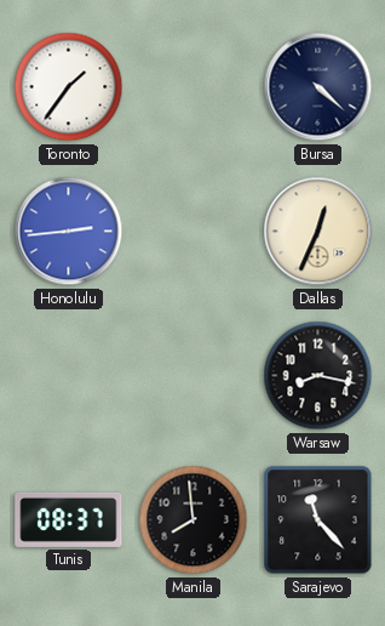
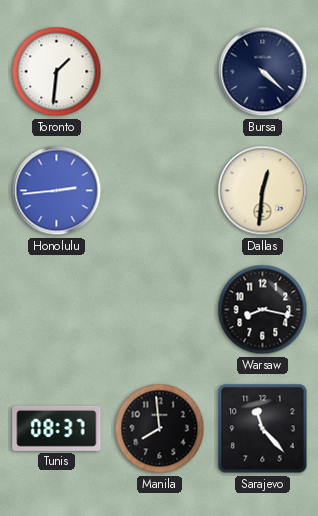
Toronto: 1:36 -> 1:31
Dallas: 12:34 -> 12:31
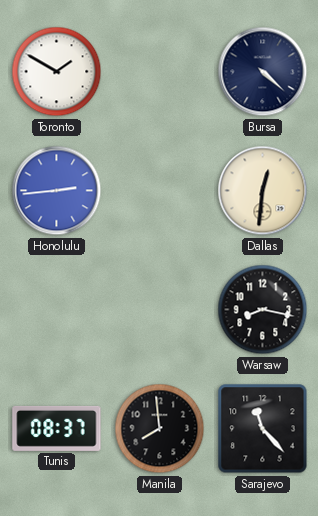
Toronto: 1:31 -> 1:50
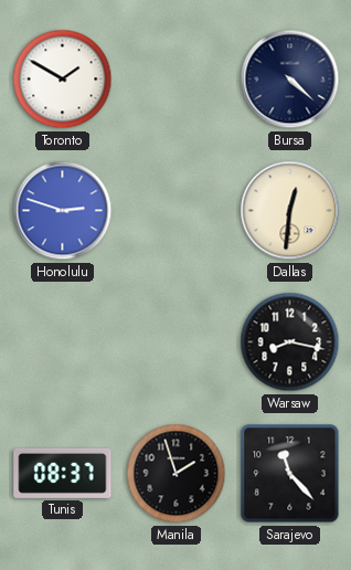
Honolulu: 2:44 -> 2:48
Manila: 7:59 -> 1:57
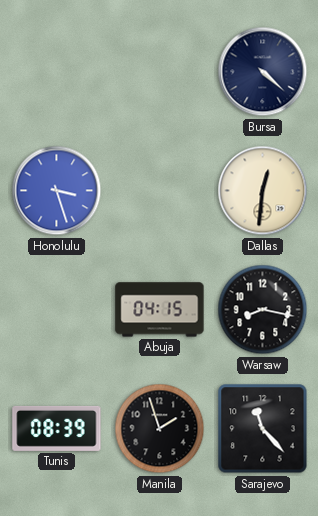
Toronto: 1:50 -> none
Honolulu: 2:48 -> 3:27
Abuja: none -> 04:15
Tunis: 08:37 -> 08:39
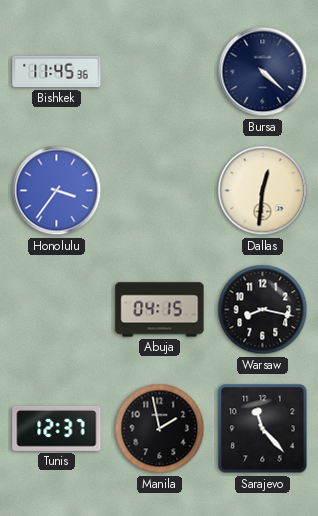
Bishkek: none -> 11:45
Honolulu: 3:27 -> 3:36
Tunis: 08:39 -> 12:37
Manila: 1:57 -> 1:58
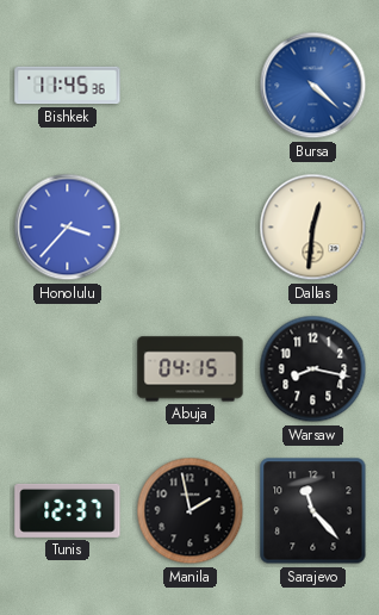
Bursa dial: navy -> blue
Honolulu: 3:36 -> 3:37
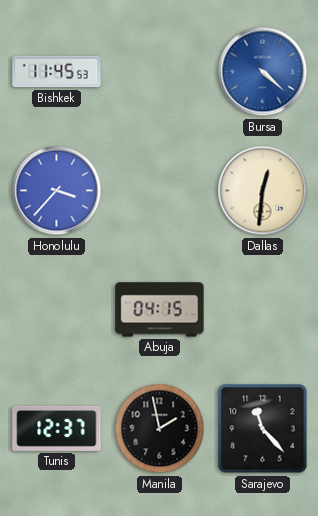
Bishkek: 11:45:36 -> 11:45:53
Warsaw: 8:17 -> none
